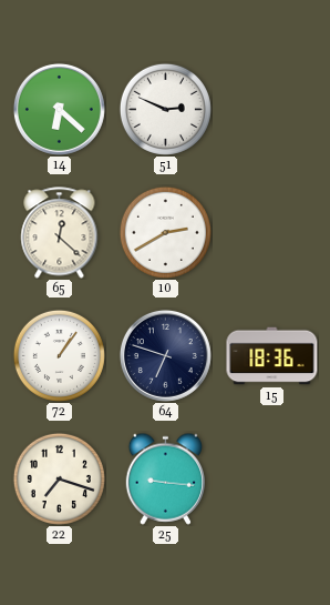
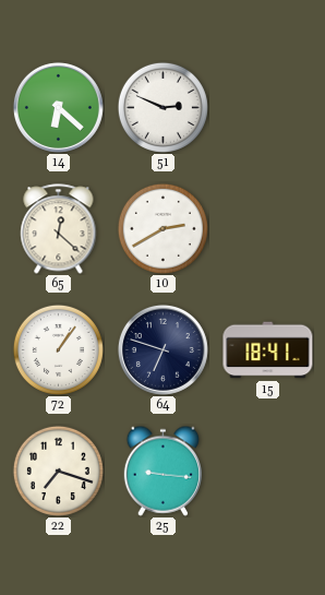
15: 18:36 -> 18:41
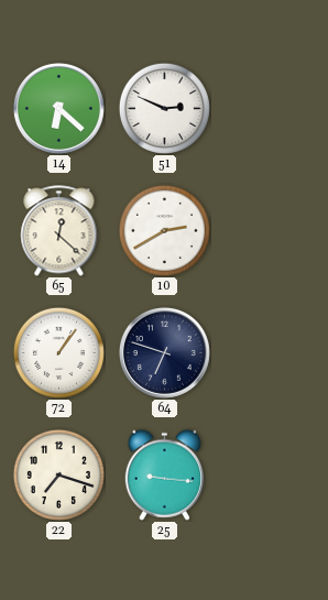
15: 18:41 -> none
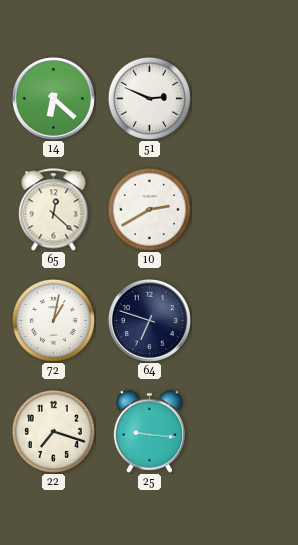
72: 1:06 -> 1:02
